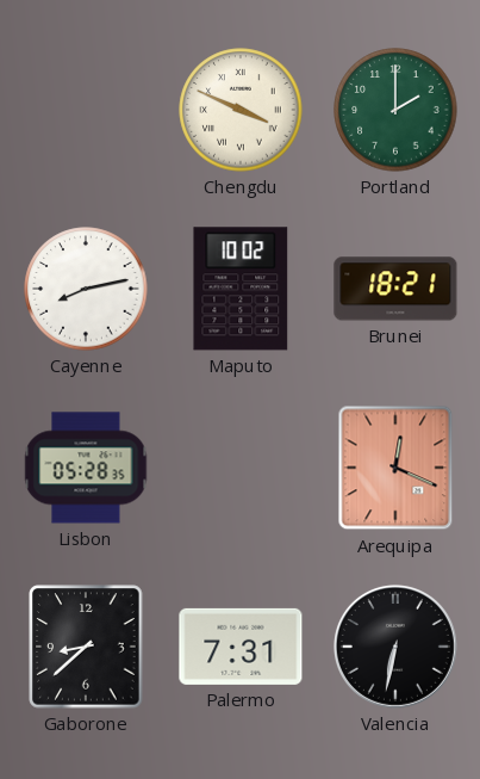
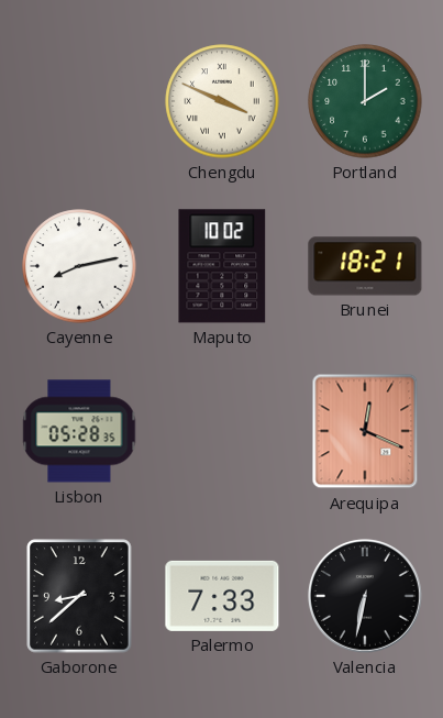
Palermo: 7:31 -> 7:33
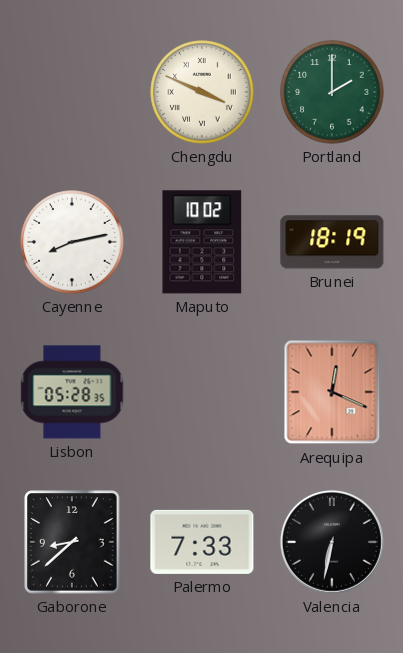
Brunei: 18:21 -> 18:19
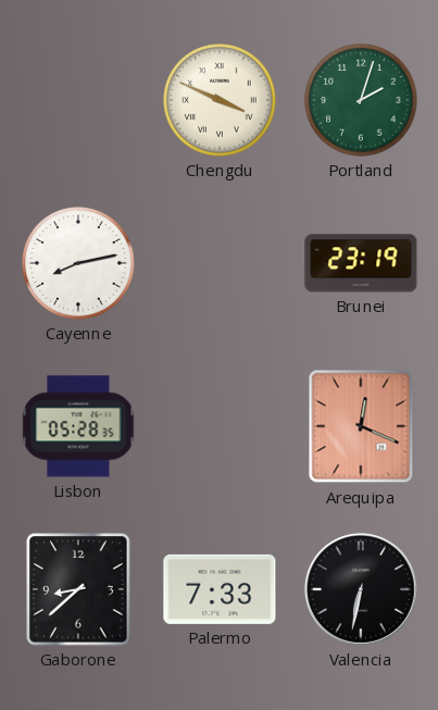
Portland: 2:00 -> 2:03
Maputo: 10:02 -> none
Brunei: 18:19 -> 23:19
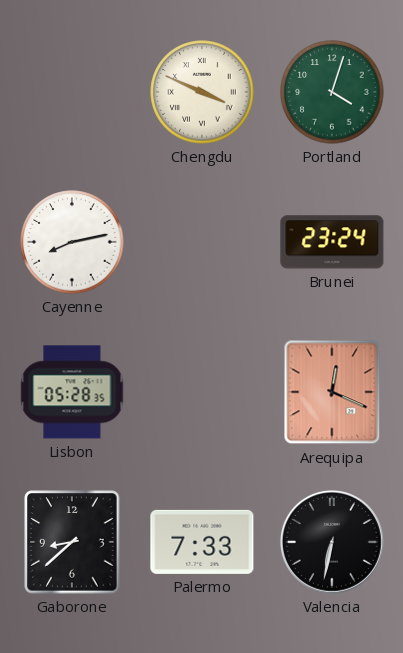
Portland: 2:03 -> 4:03
Brunei: 23:19 -> 23:24
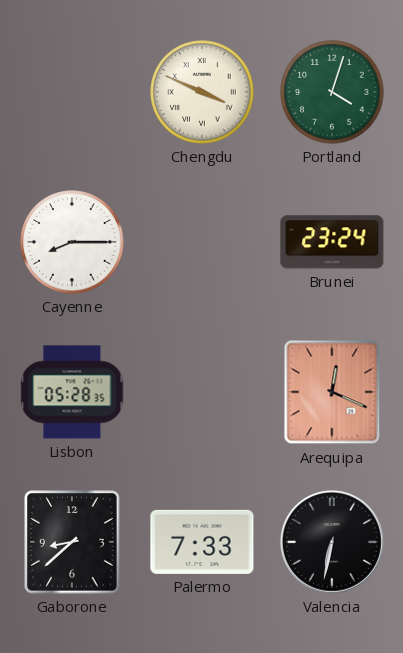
Cayenne: 8:13 -> 8:15
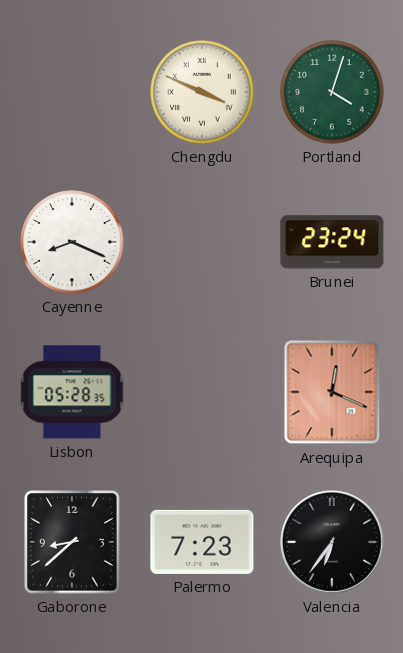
Cayenne: 8:15 -> 8:19
Palermo: 7:33 -> 7:23
Valencia: 6:32 -> 6:36
